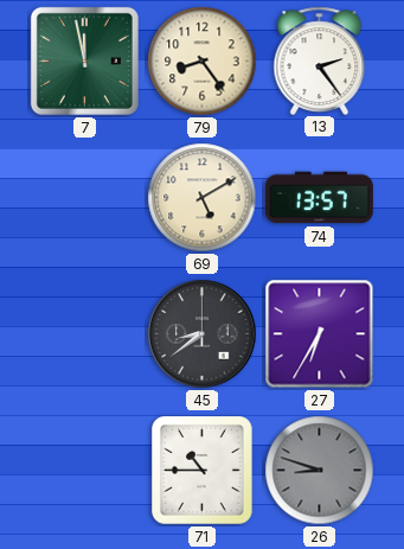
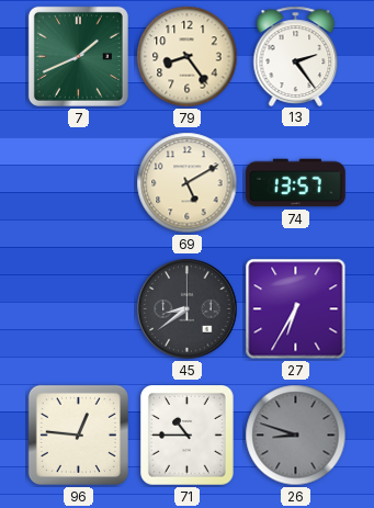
7: 11:58 -> 1:41
96: none -> 12:46
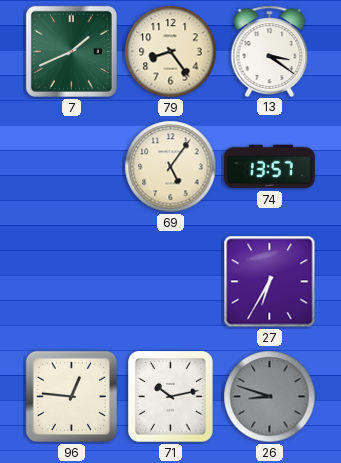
13: 2:24 -> 3:21
69: 5:10 -> 5:06
45: 8:39 -> none
71: 10:45 -> 10:13
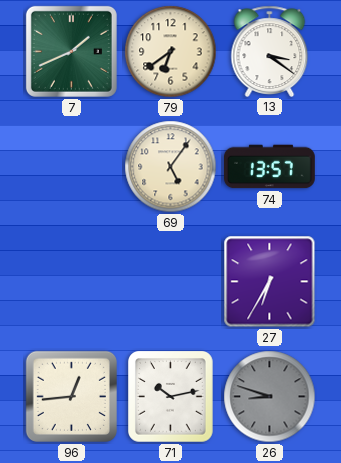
79: 8:24 -> 6:39
96: 12:46 -> 12:44
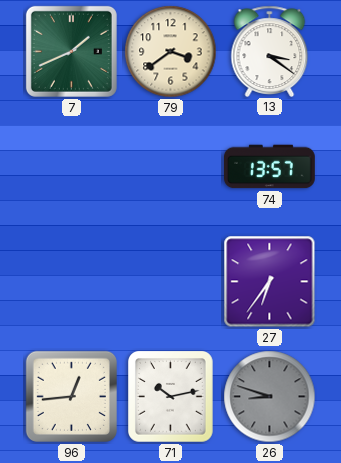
79: 6:39 -> 3:39
69: 5:06 -> none
27: 6:35 -> 6:36
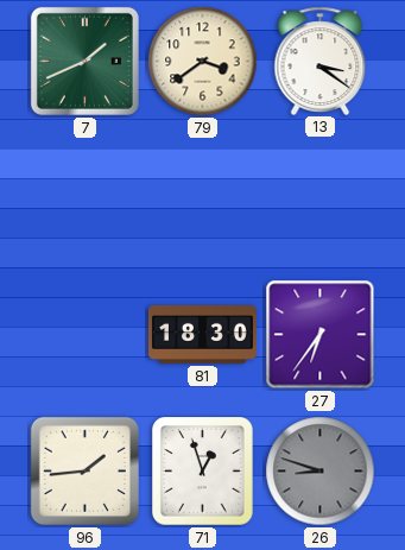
74: 13:57 -> none
81: none -> 18:30
96: 12:44 -> 1:44
71: 10:13 -> 12:57
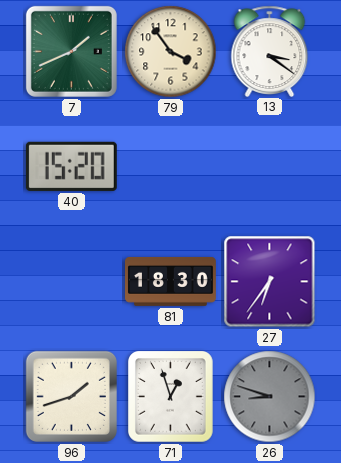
79: 3:39 -> 3:54
40: none -> 15:20
96: 1:44 -> 1:42
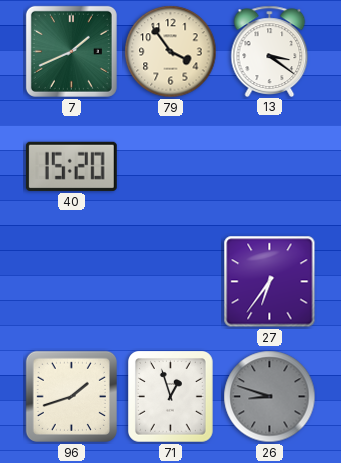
81: 18:30 -> none
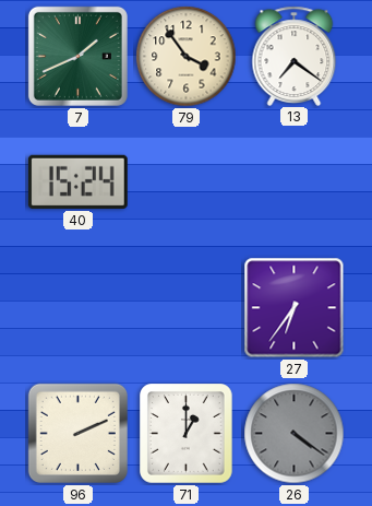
13: 3:21 -> 7:21
40: 15:20 -> 15:24
96: 1:42 -> 2:11
71: 12:57 -> 1:00
26: 8:48 -> 4:21
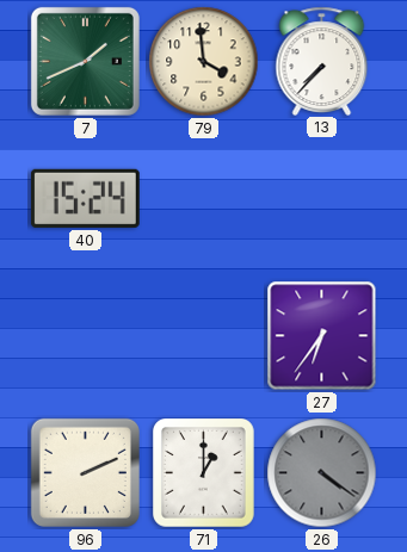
79: 3:54 -> 3:59
13: 7:21 -> 7:37
